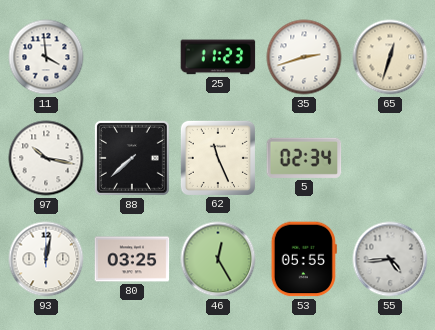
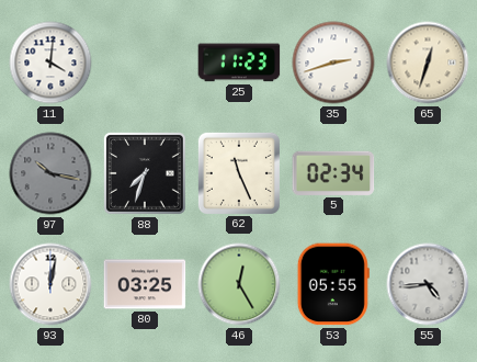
11: 3:59 -> 4:01
97 dial: white -> grey
88: 7:38 -> 7:33
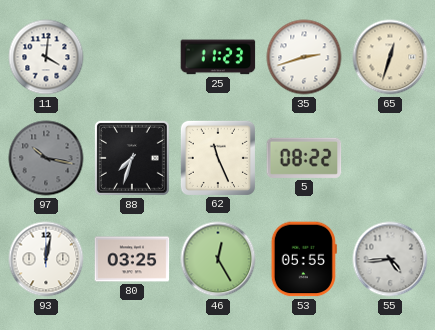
5: 02:34 -> 08:22
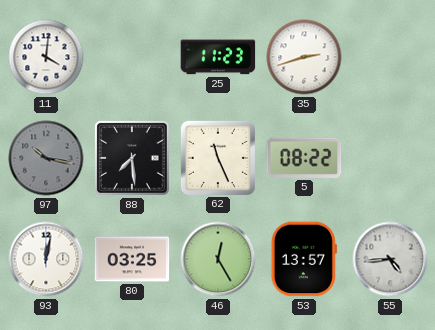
65: 12:33 -> none
88: 7:33 -> 7:29
53: 05:55 -> 13:57
